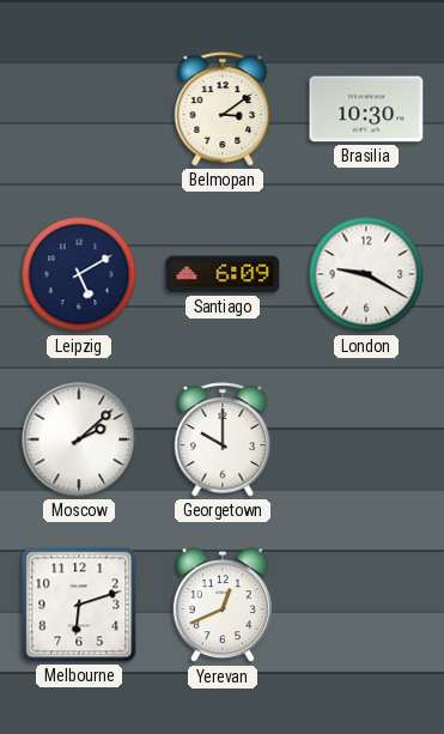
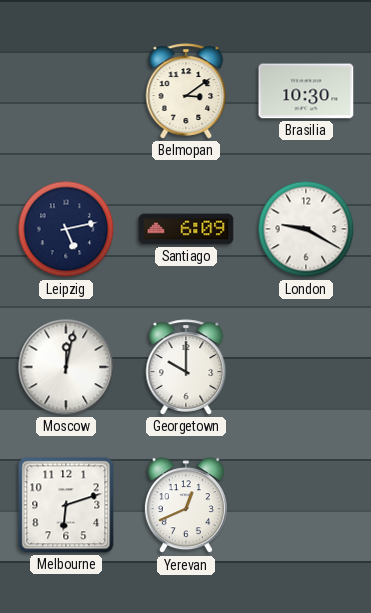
Leipzig: 5:10 -> 5:13
Moscow: 2:08 -> 12:02
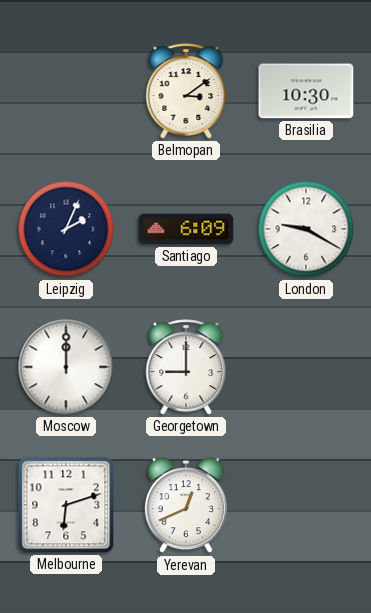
Leipzig: 5:13 -> 2:04
Moscow: 12:02 -> 12:00
Georgetown: 10:00 -> 9:00
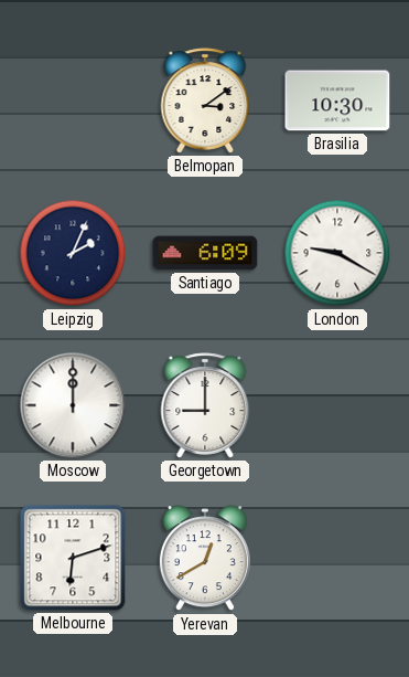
Yerevan: 12:41 -> 12:40
